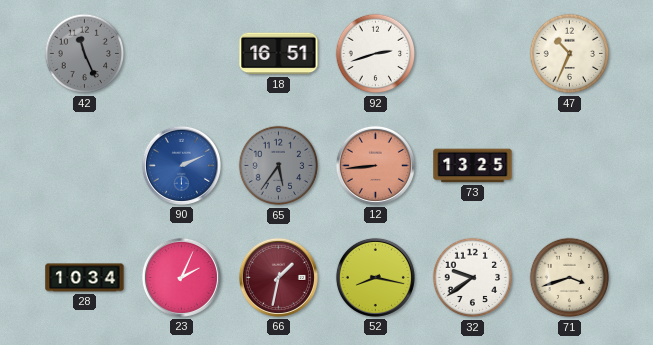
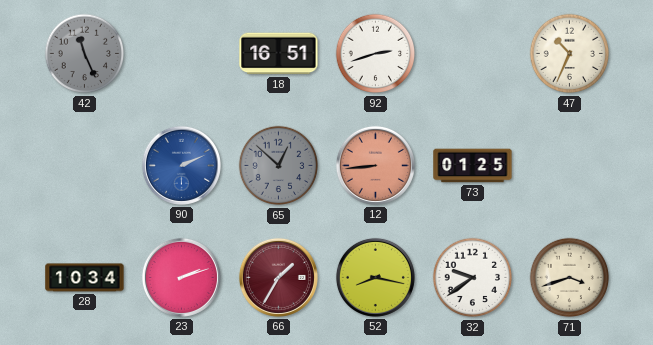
65: 5:36 -> 12:52
73: 13:25 -> 01:25
23: 2:04 -> 2:12
66: 1:32 -> 1:35
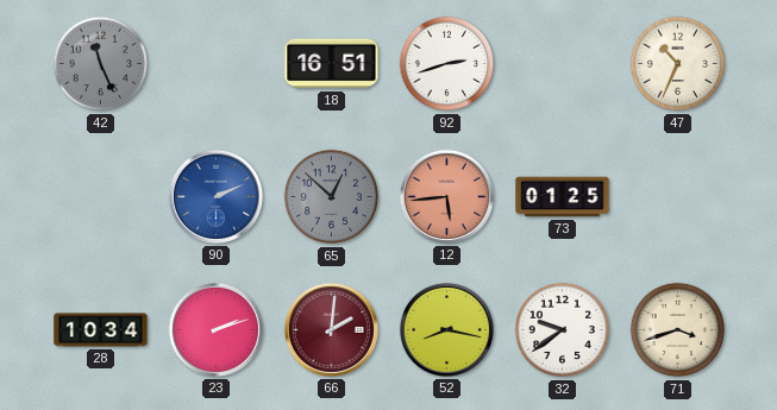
12: 8:44 -> 5:44
66: 1:35 -> 2:01
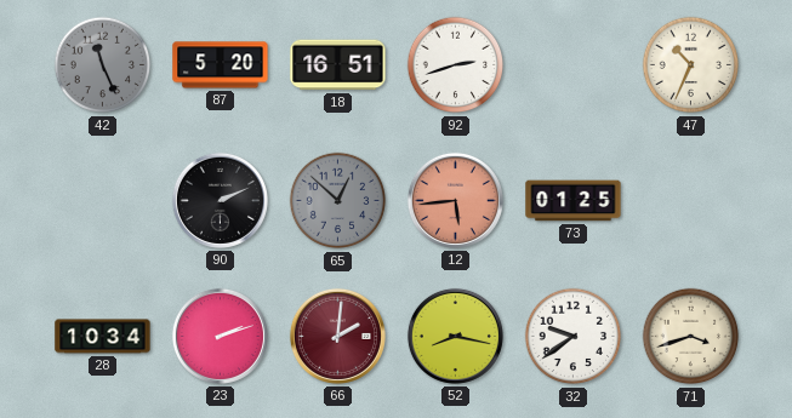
87: none -> 5:20
90 dial: blue -> black
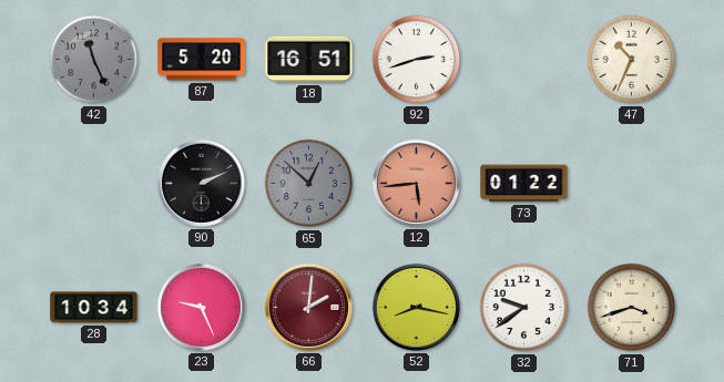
73: 01:25 -> 01:22
23: 2:12 -> 9:26
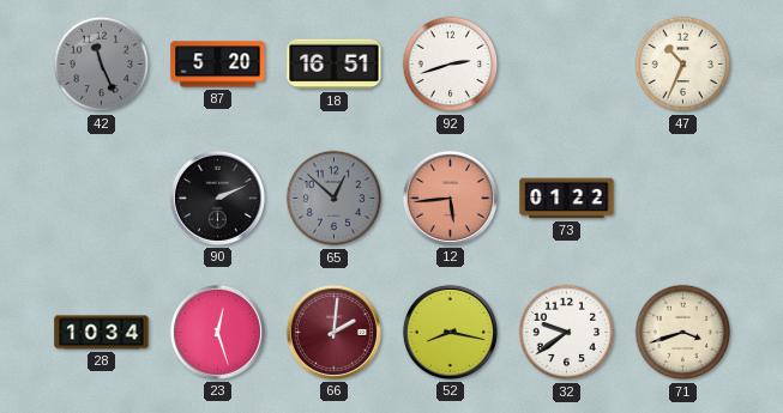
23: 9:26 -> 12:27
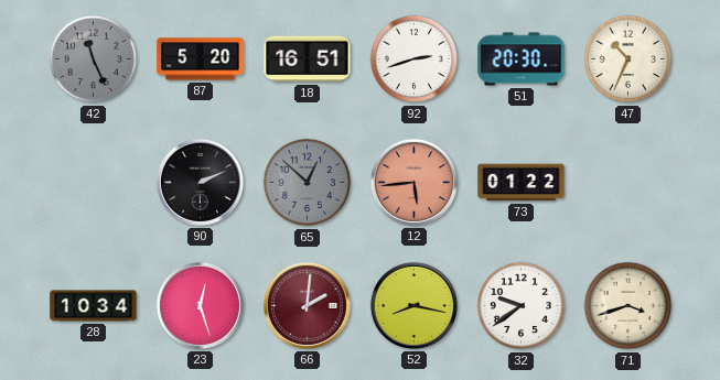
51: none -> 20:30
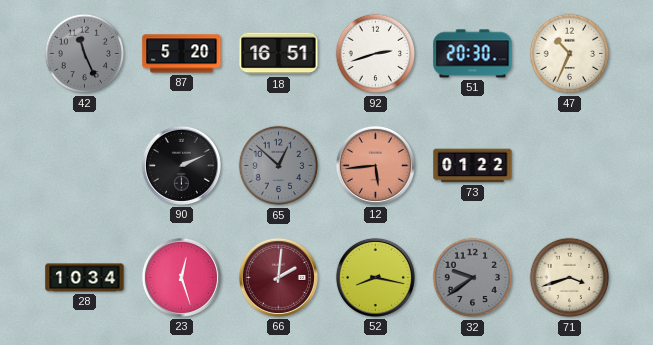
32 dial: white -> grey
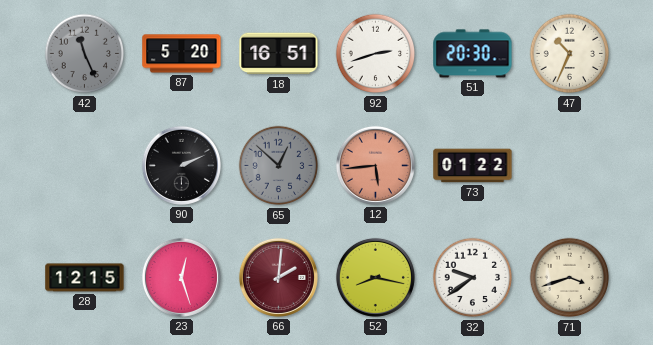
28: 10:34 -> 12:15
32 dial: grey -> white
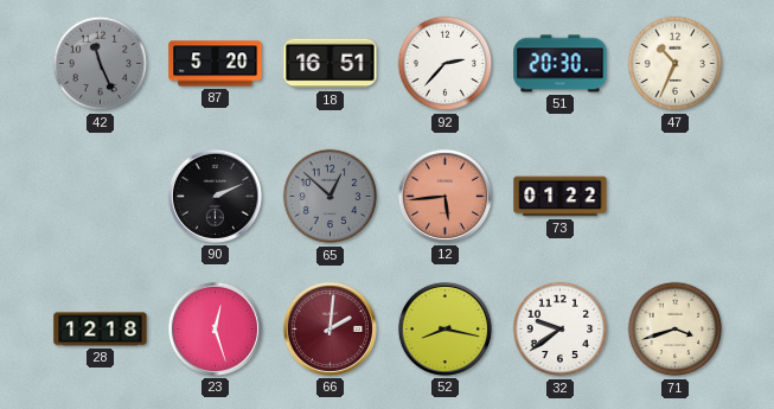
92: 2:42 -> 2:37
28: 12:15 -> 12:18
